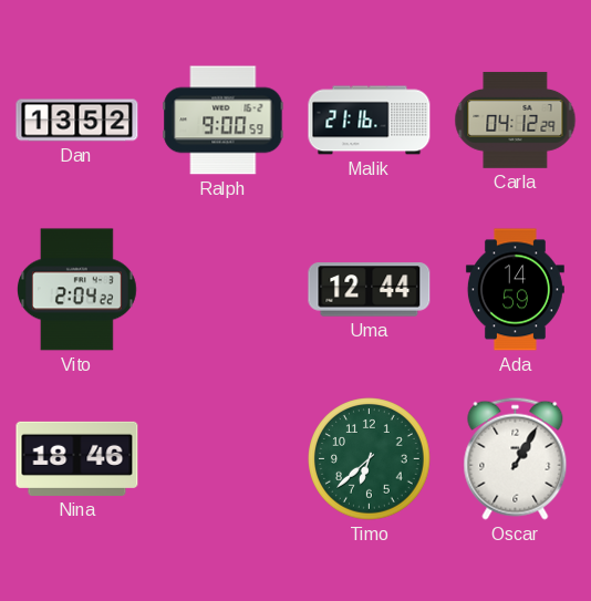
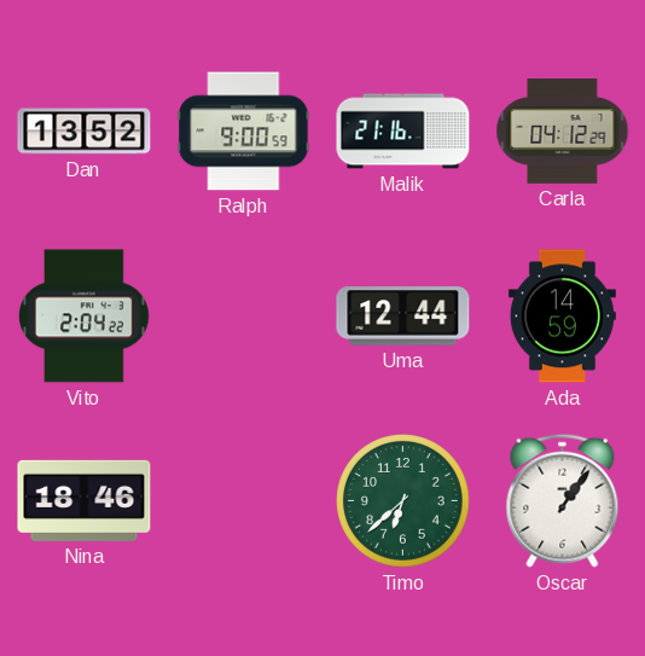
Oscar: 1:05 -> 1:06
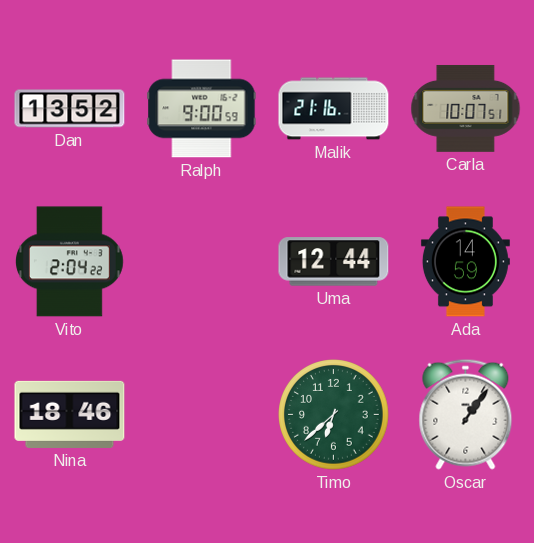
Carla: 04:12 -> 10:07
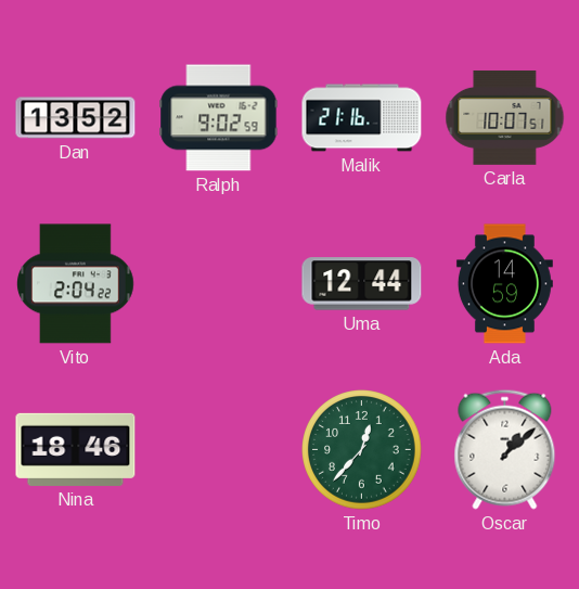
Ralph: 9:00 -> 9:02
Timo: 6:38 -> 12:37
Oscar: 1:06 -> 1:08
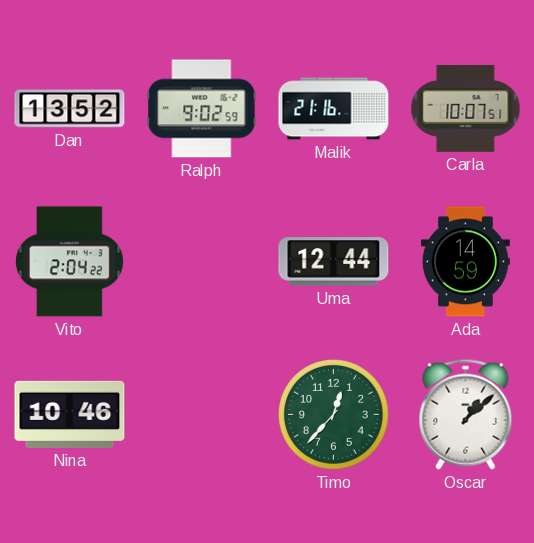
Nina: 18:46 -> 10:46
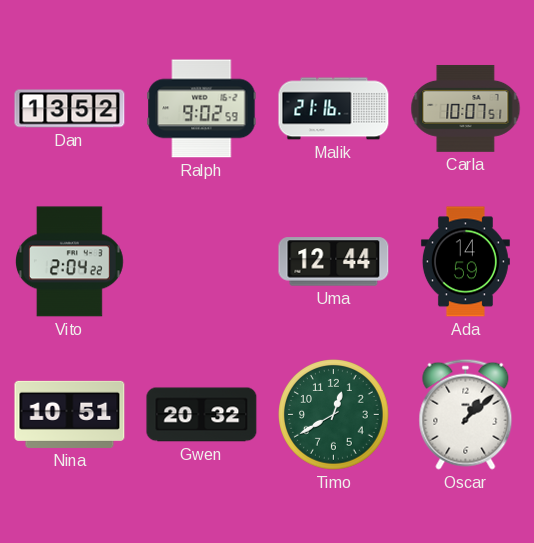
Nina: 10:46 -> 10:51
Gwen: none -> 20:32
Timo: 12:37 -> 12:40
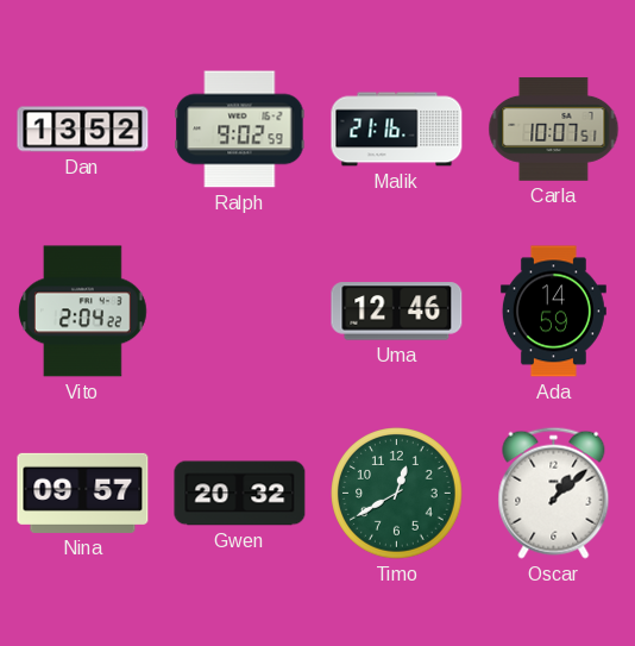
Uma: 12:44 -> 12:46
Nina: 10:51 -> 09:57
